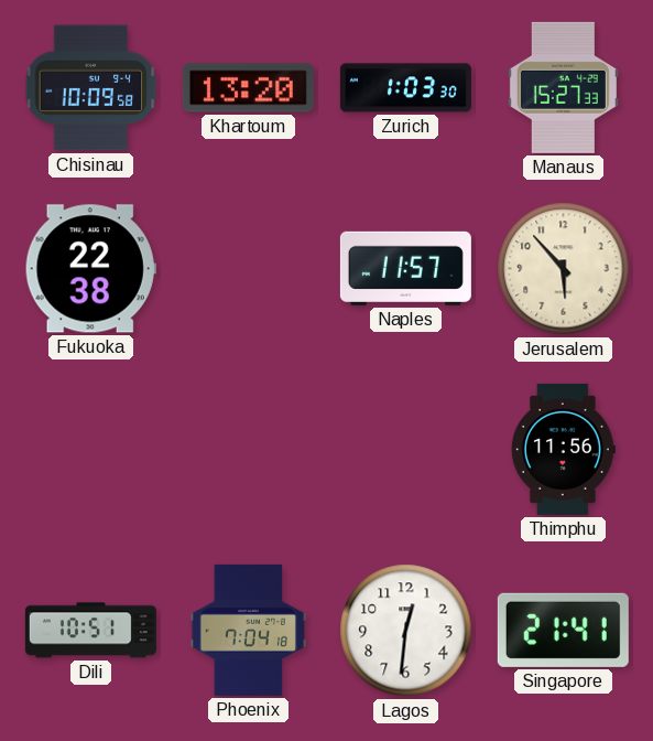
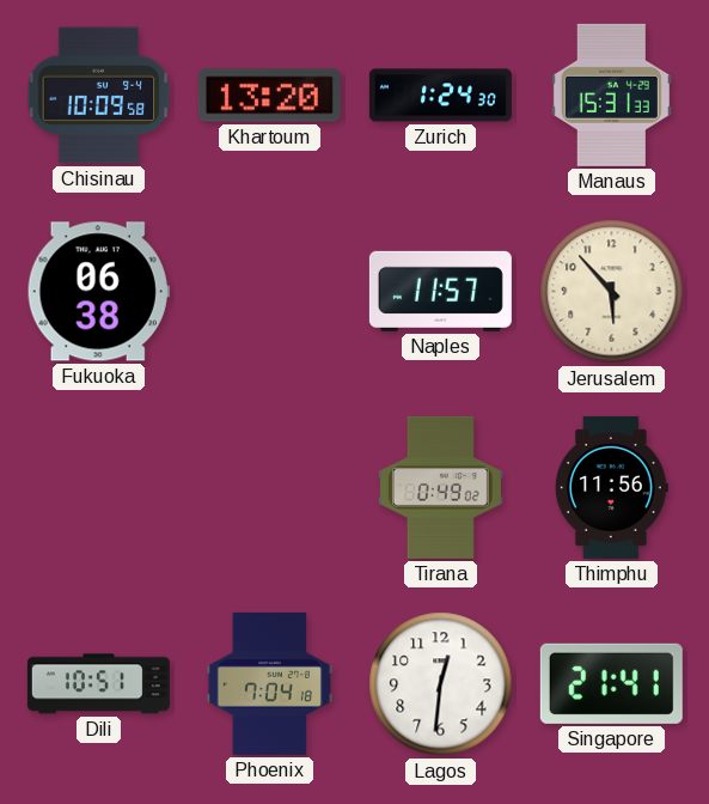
Zurich: 1:03 -> 1:24
Manaus: 15:27 -> 15:31
Fukuoka: 22:38 -> 06:38
Tirana: none -> 0:49
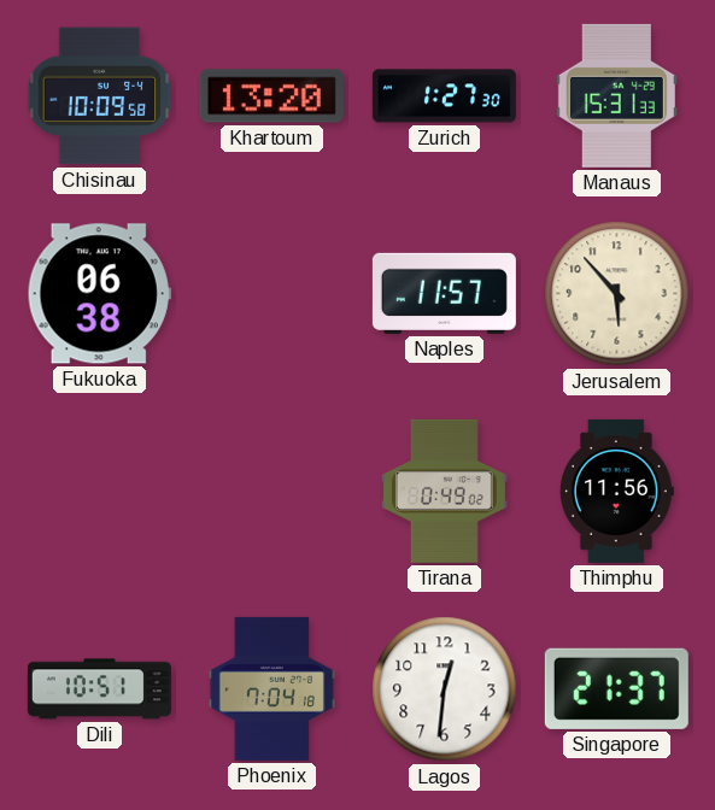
Zurich: 1:24 -> 1:27
Singapore: 21:41 -> 21:37
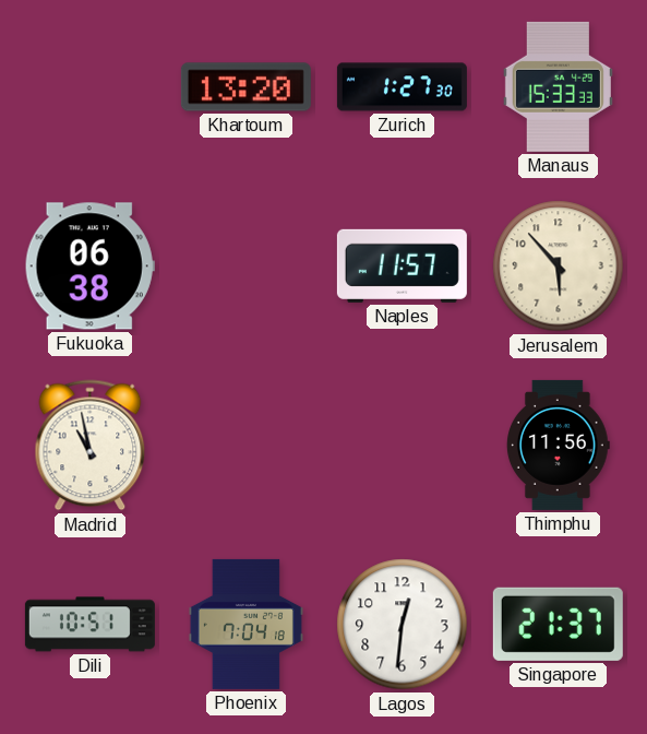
Chisinau: 10:09 -> none
Manaus: 15:31 -> 15:33
Madrid: none -> 10:58
Tirana: 0:49 -> none
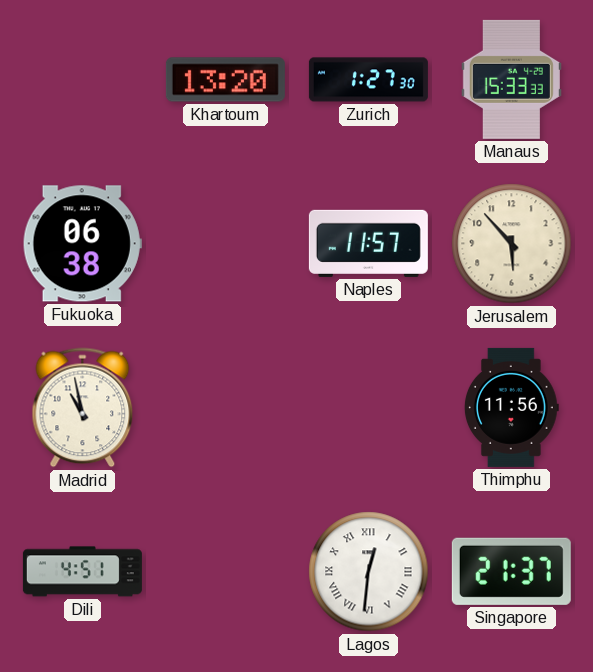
Dili: 10:51 -> 4:51
Phoenix: 7:04 -> none
Lagos numerals: Arabic -> Roman
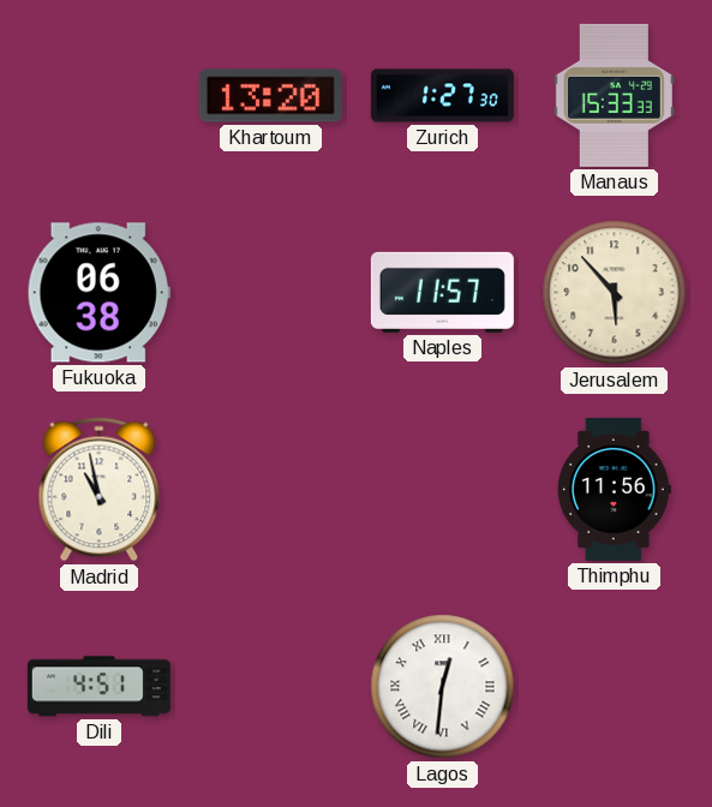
Singapore: 21:37 -> none
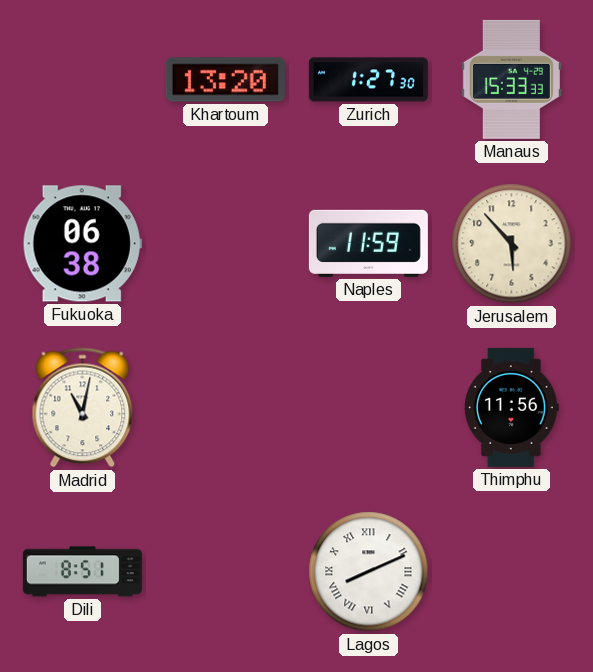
Naples: 11:57 -> 11:59
Madrid: 10:58 -> 11:02
Dili: 4:51 -> 8:51
Lagos: 12:31 -> 8:11
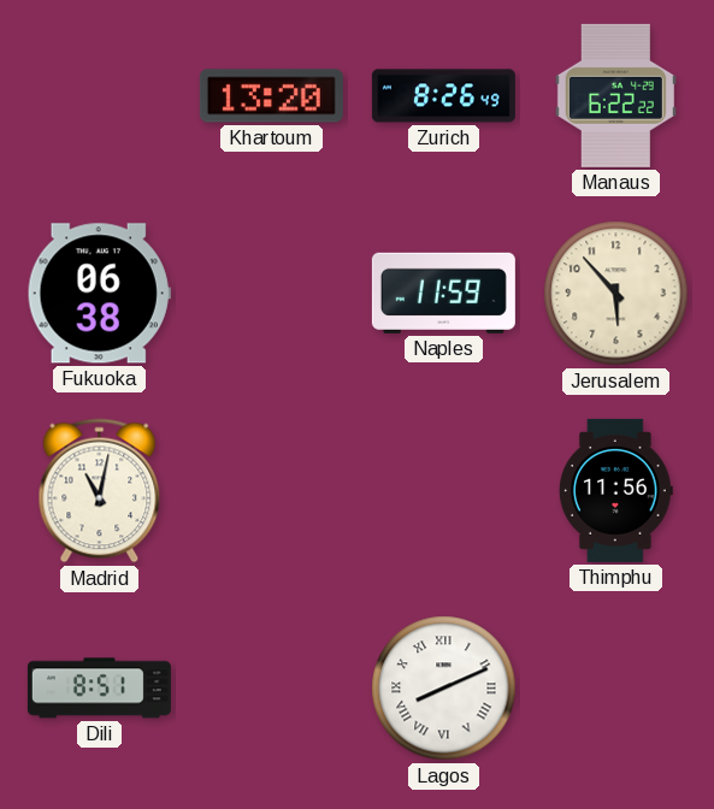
Zurich: 1:27 -> 8:26
Manaus: 15:33 -> 6:22
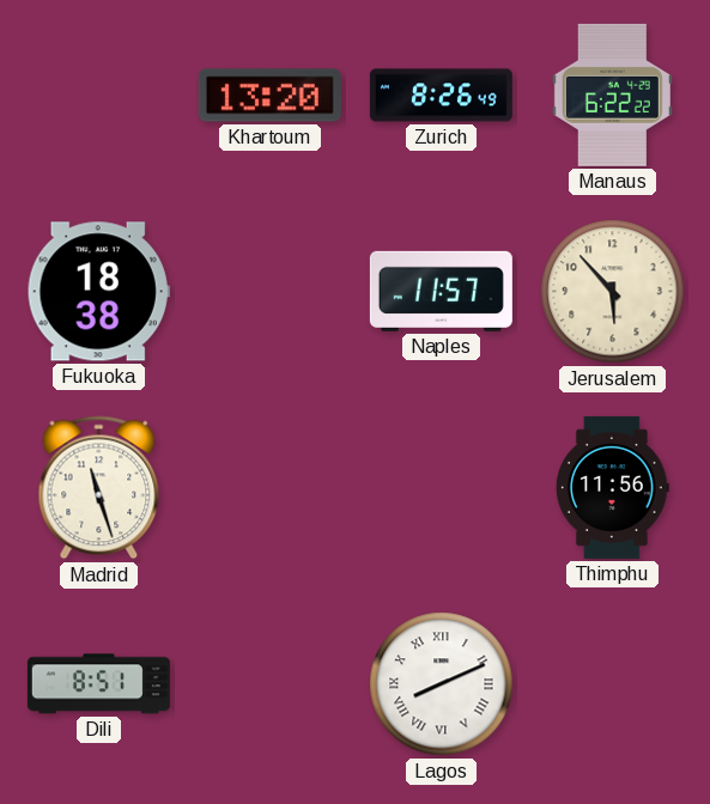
Fukuoka: 06:38 -> 18:38
Naples: 11:59 -> 11:57
Madrid: 11:02 -> 11:27
